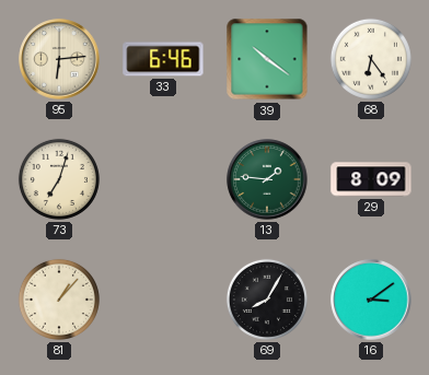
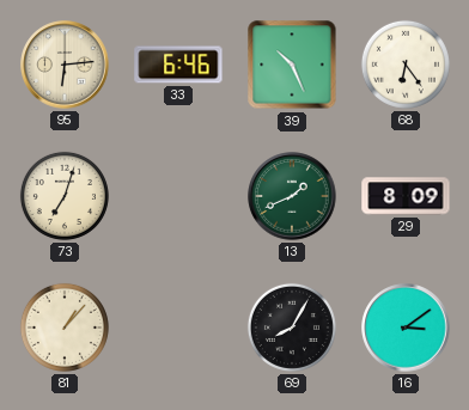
39: 10:21 -> 10:26
13: 1:46 -> 1:41
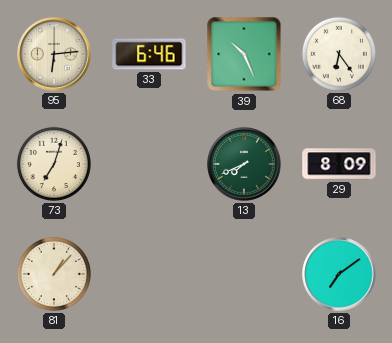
13: 1:41 -> 7:41
69: 8:05 -> none
16: 3:09 -> 7:09
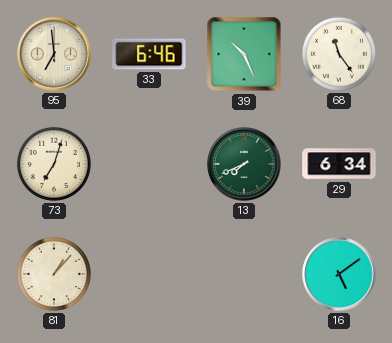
95: 6:14 -> 6:59
68: 6:24 -> 11:24
29: 8:09 -> 6:34
16: 7:09 -> 5:09
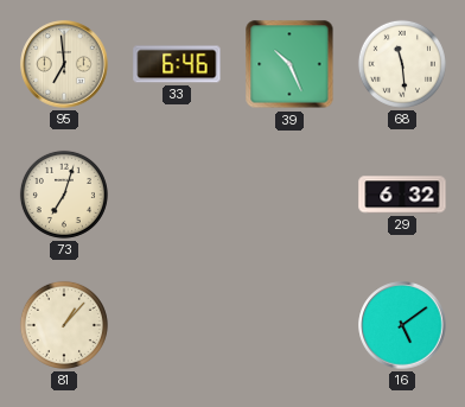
68: 11:24 -> 11:29
13: 7:41 -> none
29: 6:34 -> 6:32
